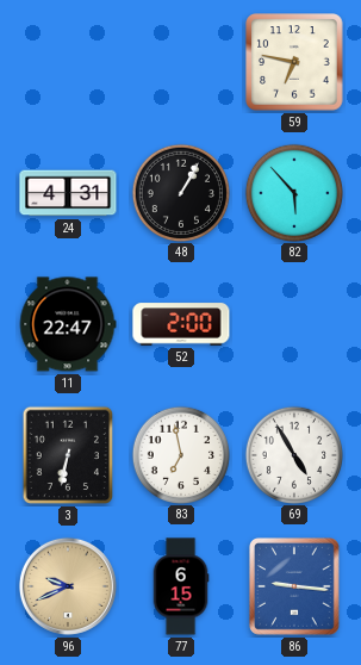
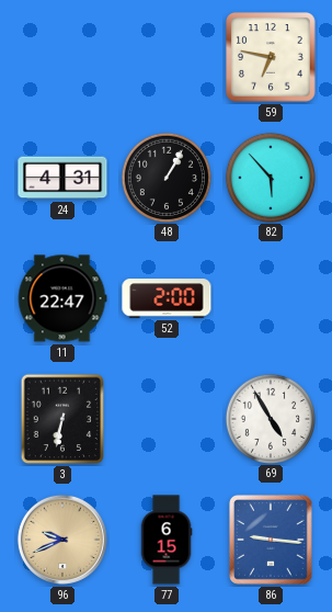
83: 6:58 -> none
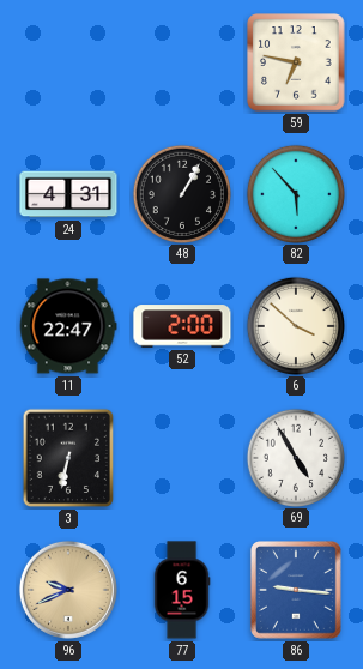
6: none -> 3:52
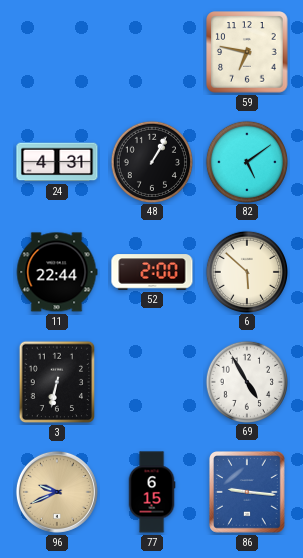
82: 5:53 -> 5:09
11: 22:47 -> 22:44
6: 3:52 -> 5:52
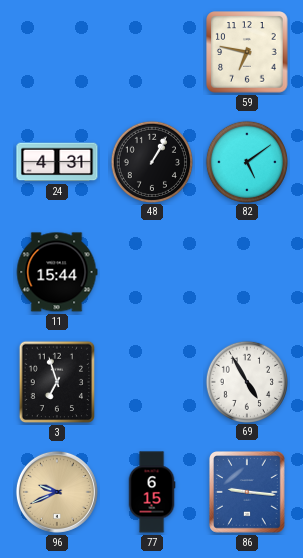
11: 22:44 -> 15:44
52: 2:00 -> none
6: 5:52 -> none
3: 6:32 -> 6:57
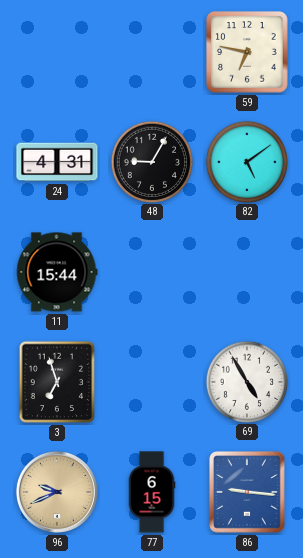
48: 1:05 -> 9:05
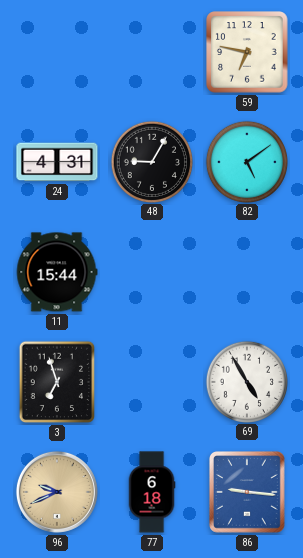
77: 6:15 -> 6:18
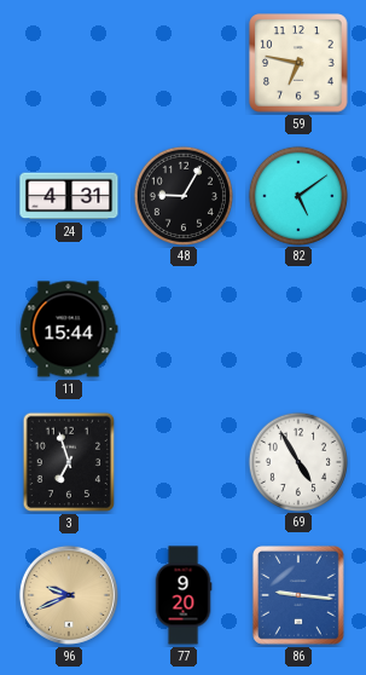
77: 6:18 -> 9:20
